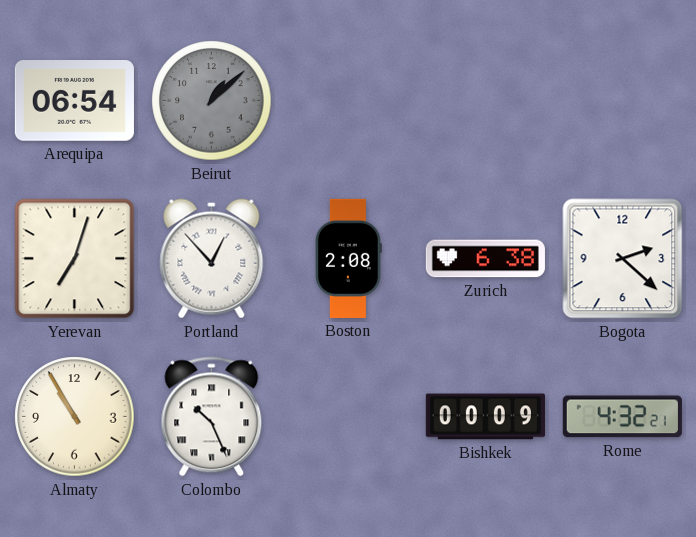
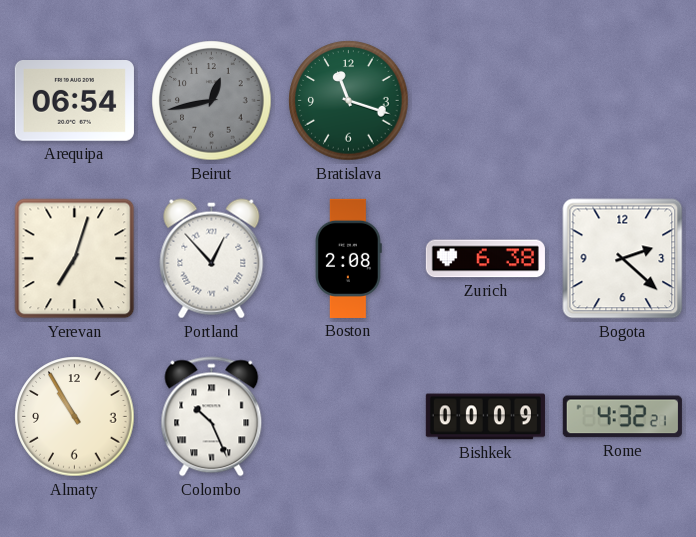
Beirut: 1:08 -> 12:43
Bratislava: none -> 11:18
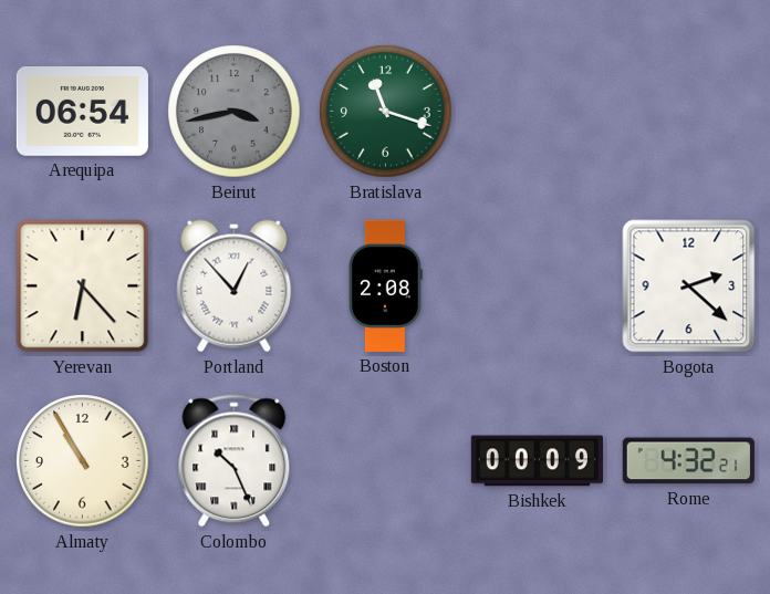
Beirut: 12:43 -> 3:43
Yerevan: 7:03 -> 6:23
Zurich: 6:38 -> none
